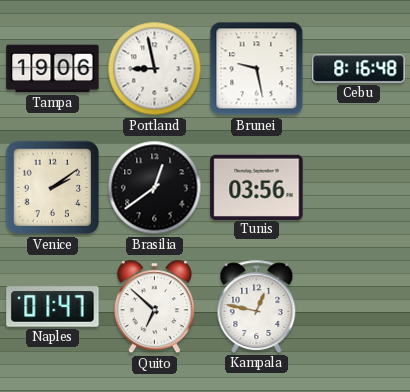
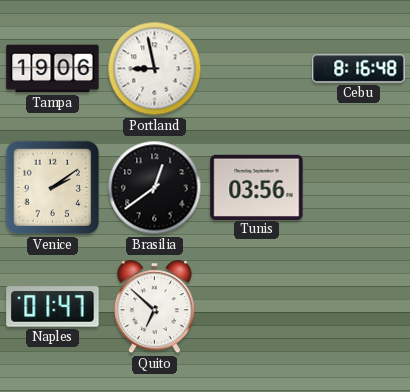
Brunei: 9:28 -> none
Kampala: 12:47 -> none
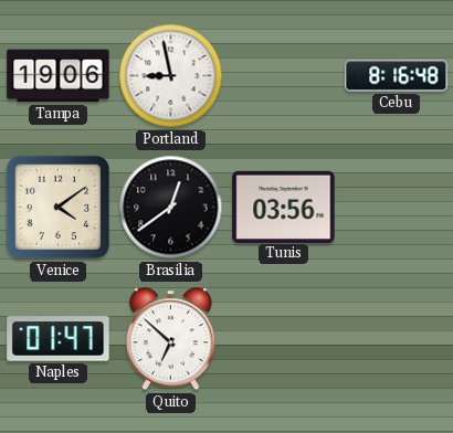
Venice: 2:09 -> 4:09
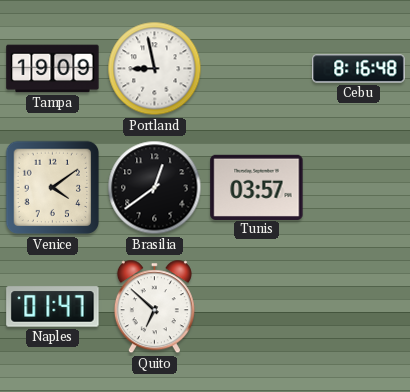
Tampa: 19:06 -> 19:09
Tunis: 03:56 -> 03:57
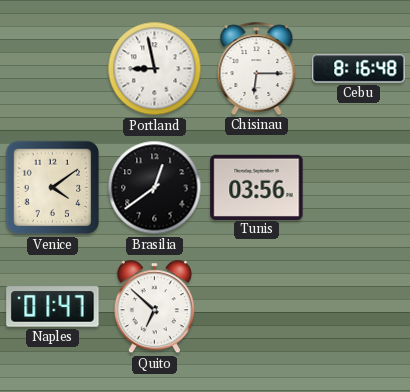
Tampa: 19:09 -> none
Chisinau: none -> 6:15
Tunis: 03:57 -> 03:56
